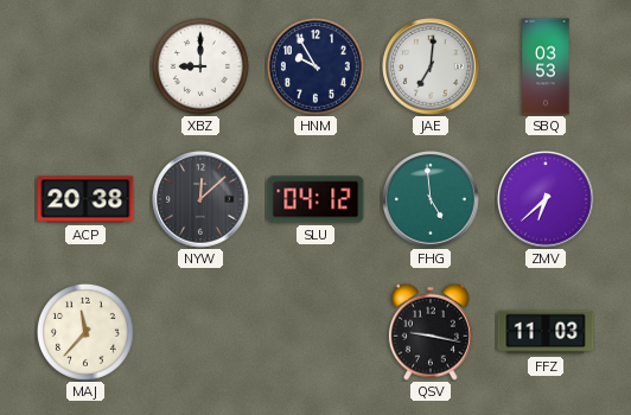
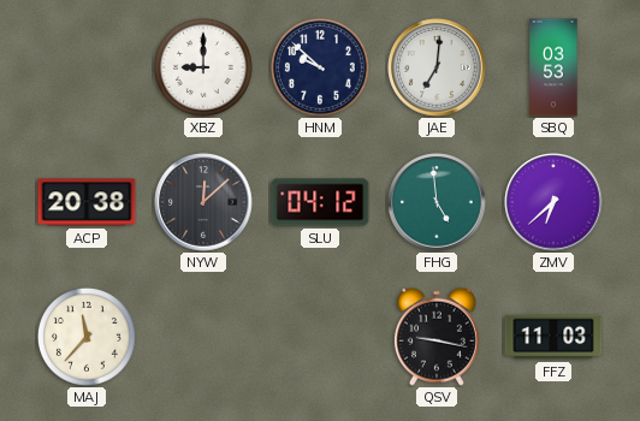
HNM: 9:55 -> 9:52
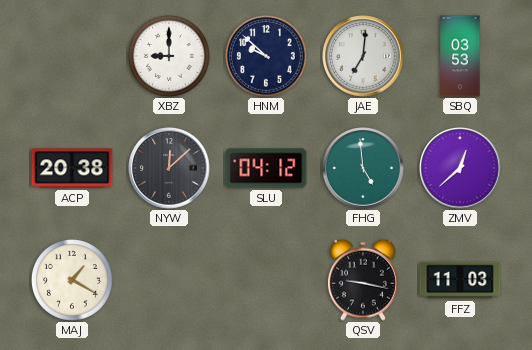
ZMV: 6:38 -> 12:38
MAJ: 11:37 -> 1:20
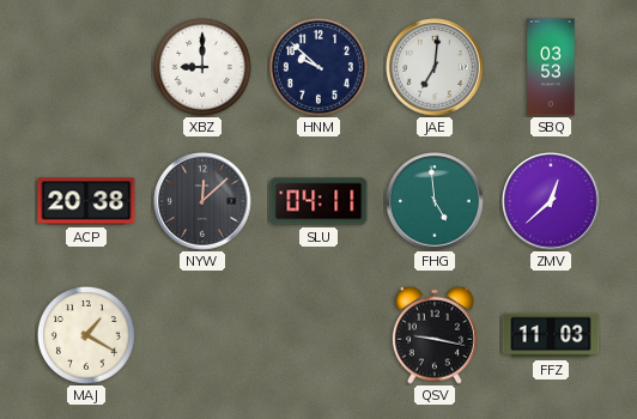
SLU: 04:12 -> 04:11
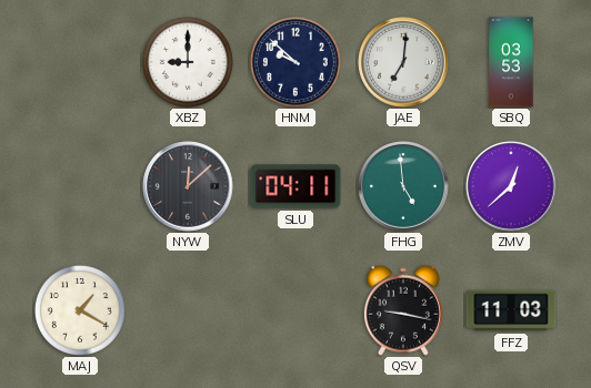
ACP: 20:38 -> none
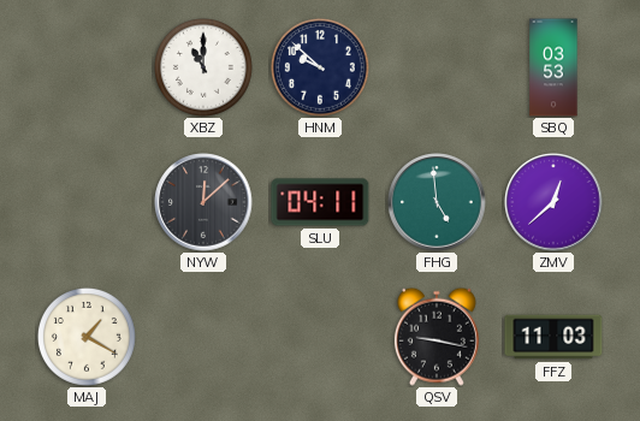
XBZ: 9:00 -> 11:00
JAE: 7:01 -> none
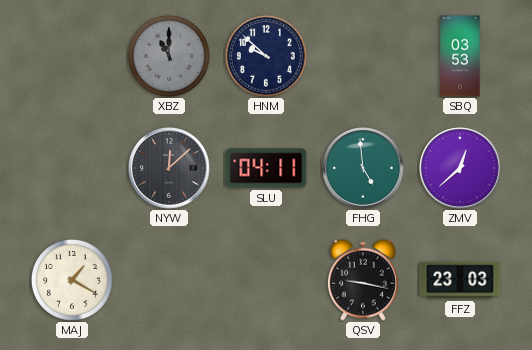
XBZ dial: white -> grey
FFZ: 11:03 -> 23:03
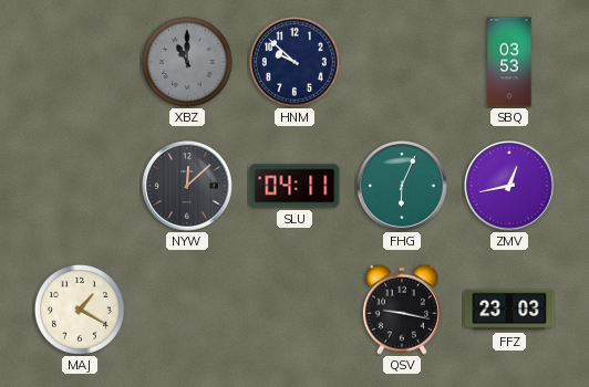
FHG: 4:59 -> 6:04
ZMV: 12:38 -> 12:43
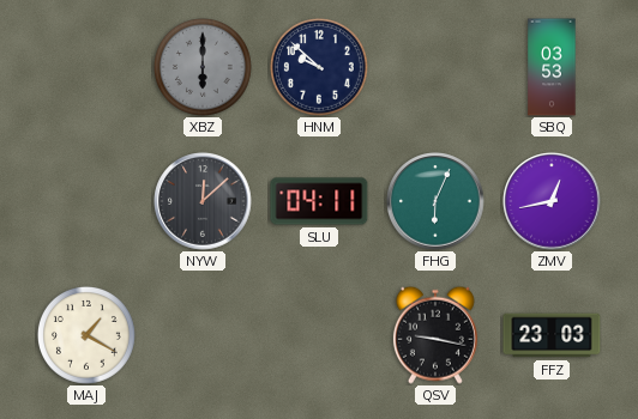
XBZ: 11:00 -> 6:00
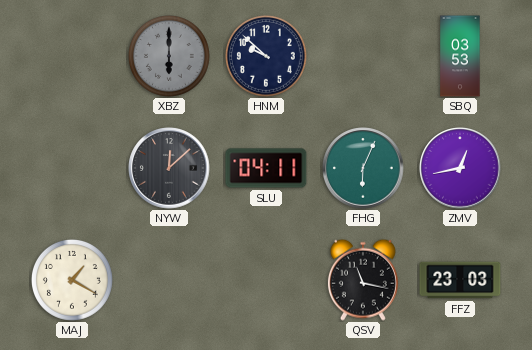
QSV: 9:17 -> 11:17
